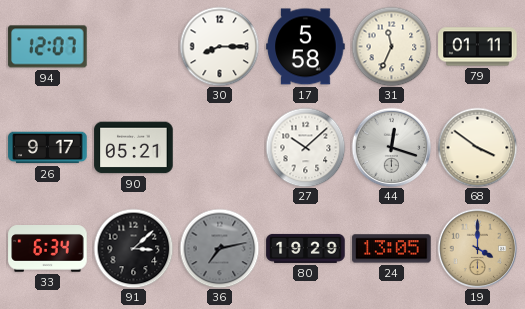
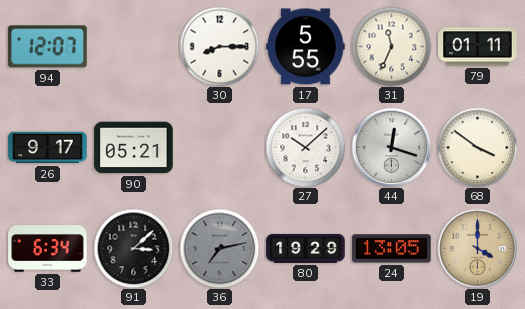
17: 5:58 -> 5:55
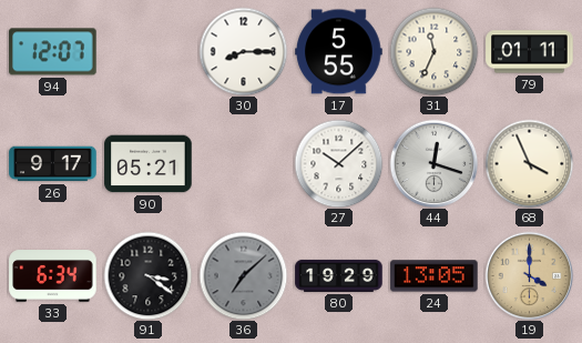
68: 3:51 -> 3:56
91: 3:08 -> 3:21
36: 7:13 -> 7:08
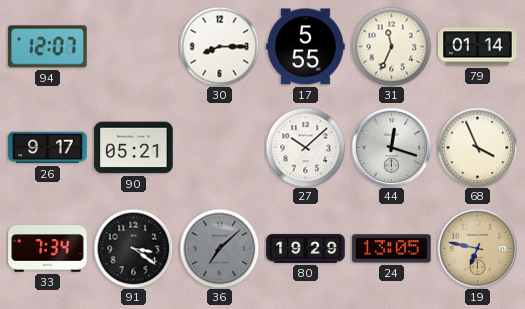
79: 01:11 -> 01:14
33: 6:34 -> 7:34
19: 4:00 -> 6:47
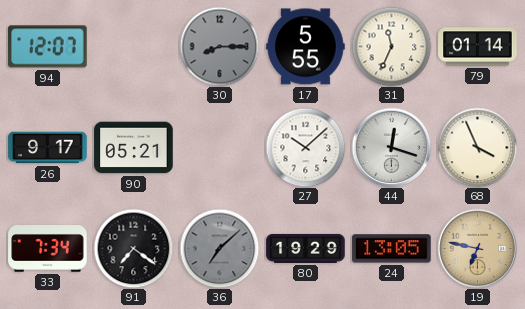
30 dial: white -> grey
91: 3:21 -> 7:21
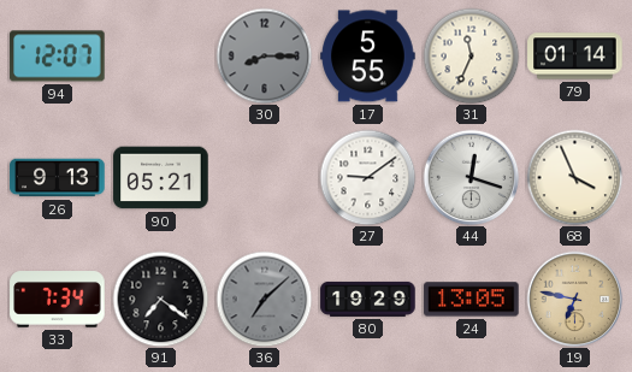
26: 9:17 -> 9:13
27: 10:08 -> 9:09
